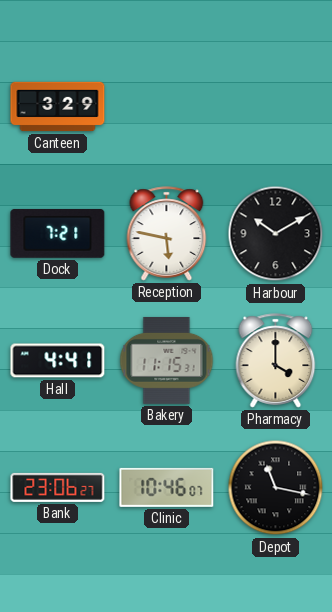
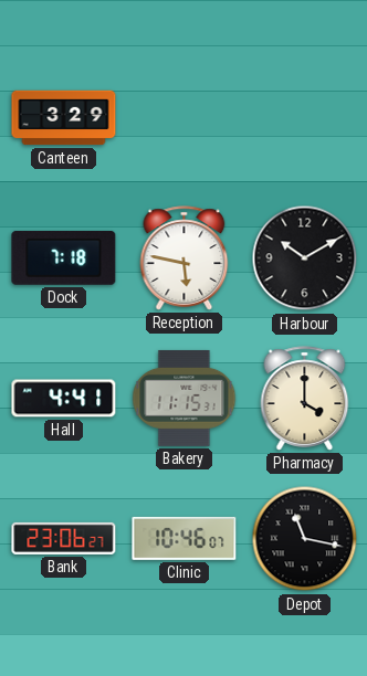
Dock: 7:21 -> 7:18
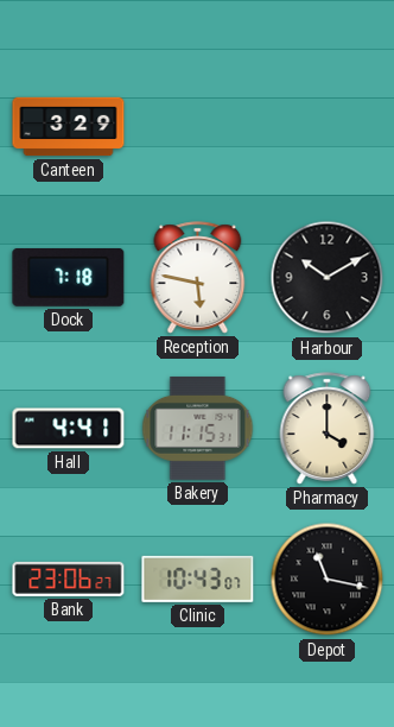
Clinic: 10:46 -> 10:43
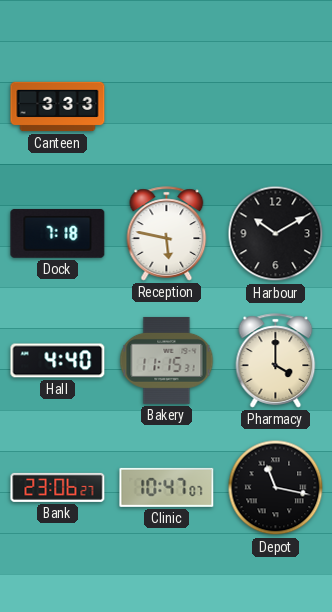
Canteen: 3:29 -> 3:33
Hall: 4:41 -> 4:40
Clinic: 10:43 -> 10:47
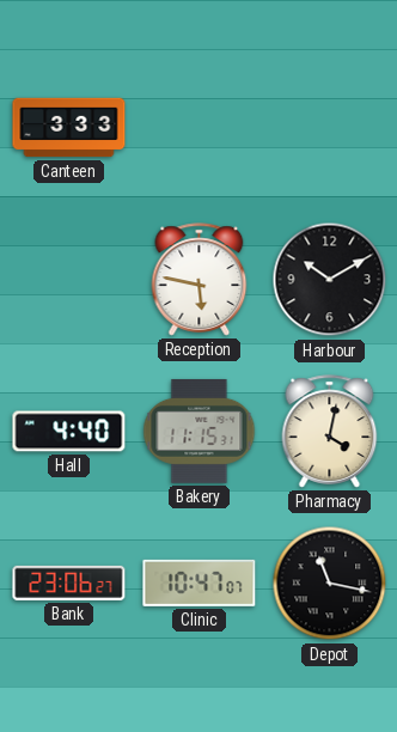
Dock: 7:18 -> none
Pharmacy: 4:00 -> 4:02
